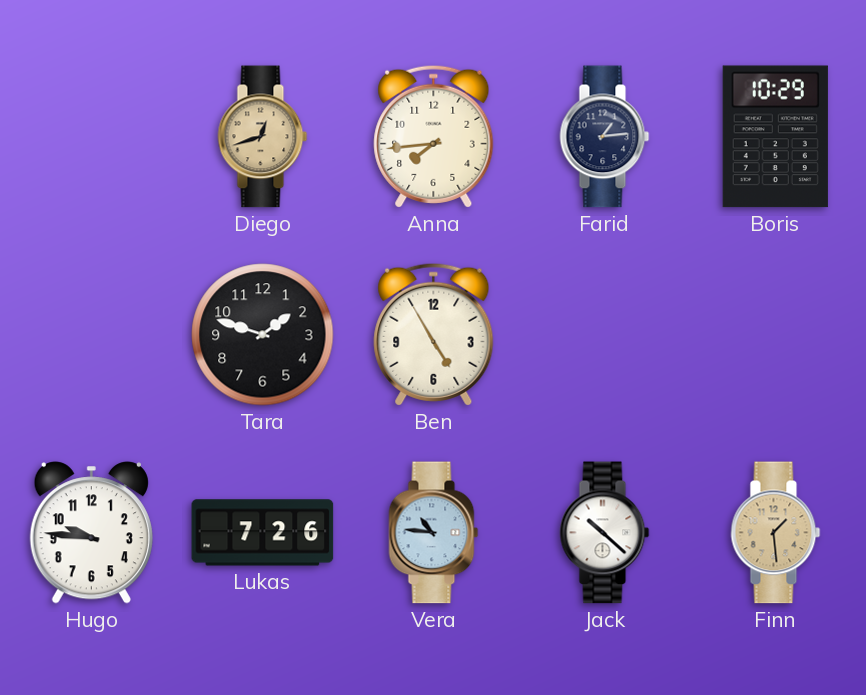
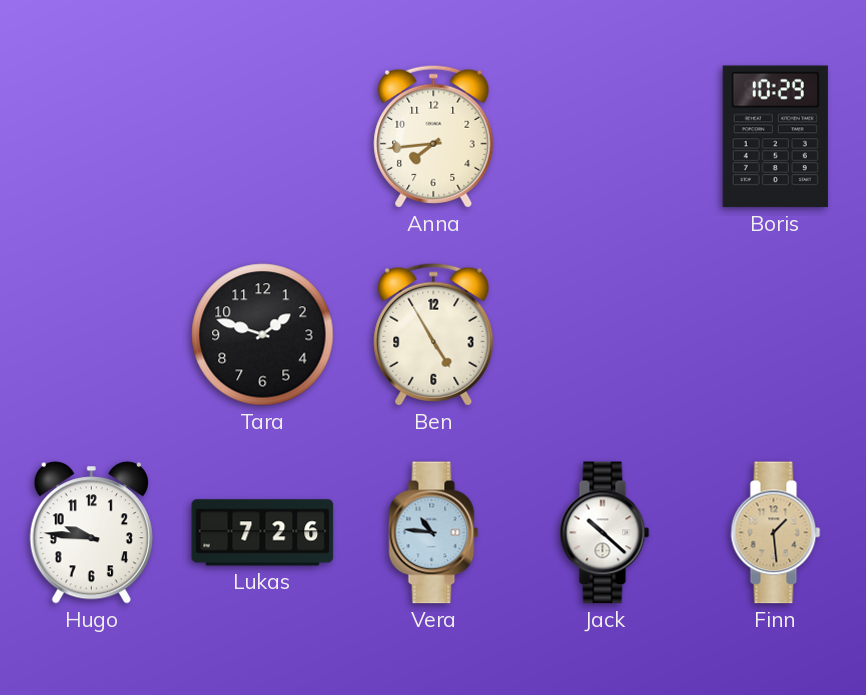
Diego: 12:42 -> none
Farid: 1:14 -> none
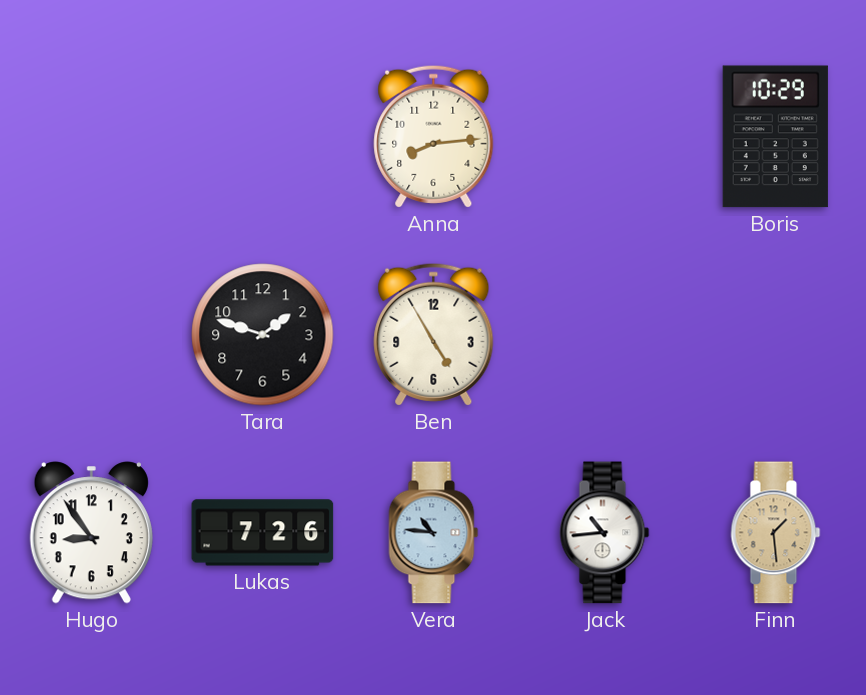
Anna: 7:44 -> 8:14
Hugo: 9:46 -> 8:54
Jack: 10:22 -> 10:44
